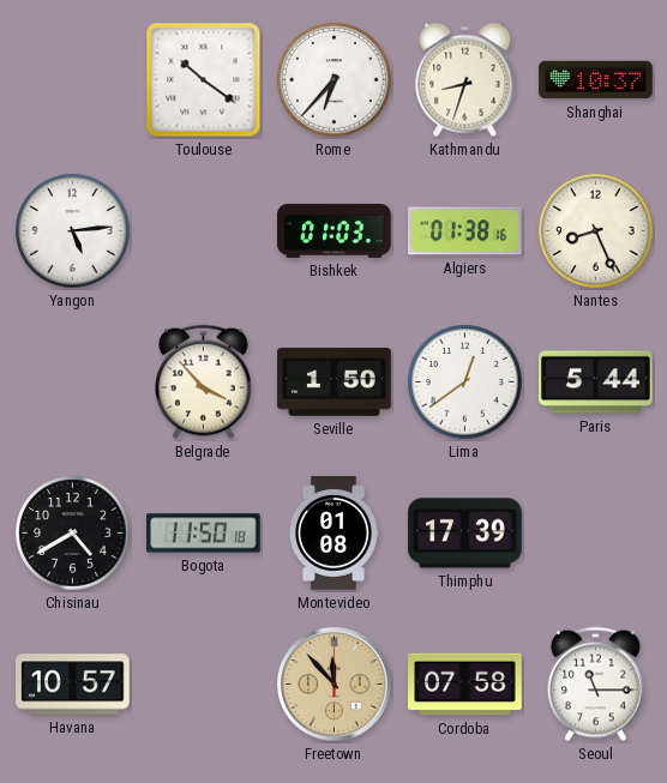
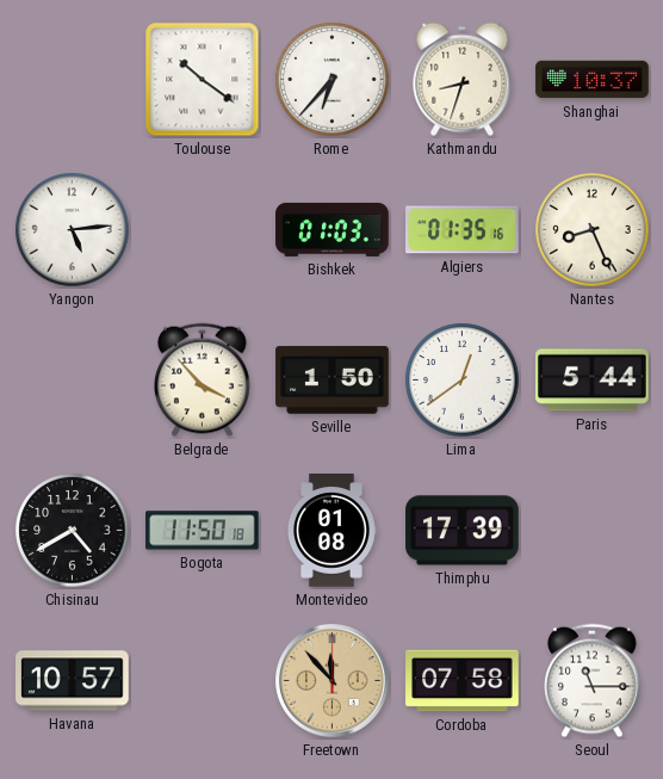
Algiers: 01:38 -> 01:35
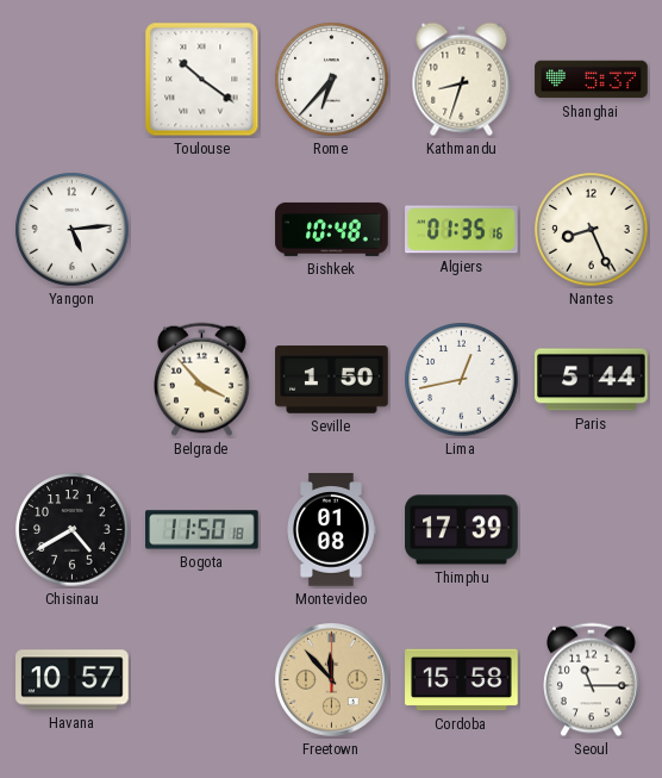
Shanghai: 10:37 -> 5:37
Bishkek: 01:03 -> 10:48
Lima: 12:39 -> 12:43
Cordoba: 07:58 -> 15:58
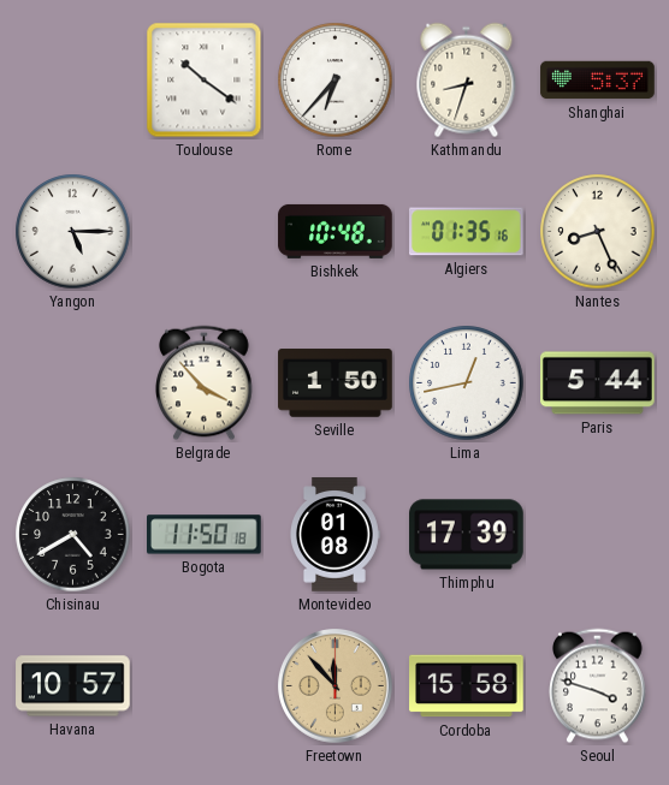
Yangon: 5:14 -> 5:15
Seoul: 11:15 -> 3:48
